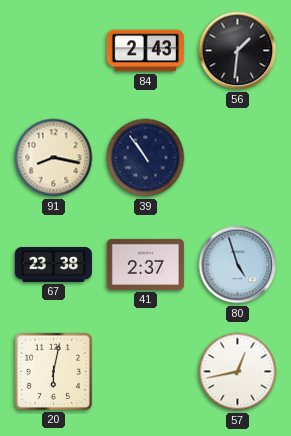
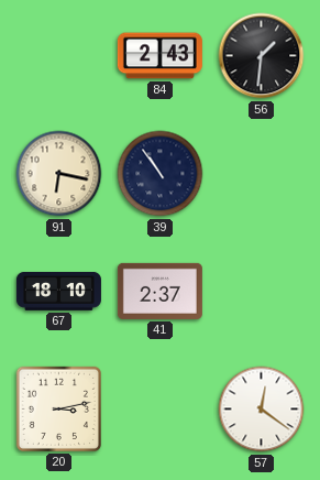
91: 8:17 -> 6:17
67: 23:38 -> 18:10
80: 4:57 -> none
20: 6:02 -> 3:13
57: 12:43 -> 12:21
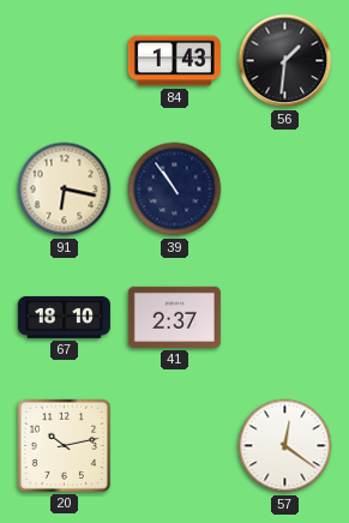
84: 2:43 -> 1:43
20: 3:13 -> 10:13
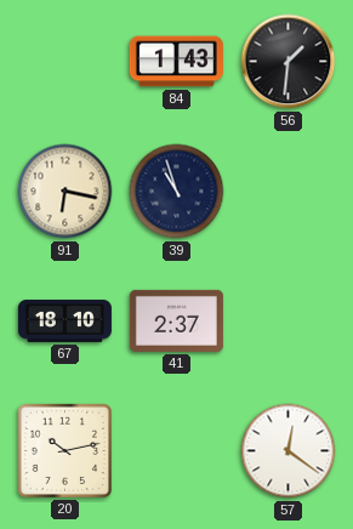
39: 10:54 -> 10:57
